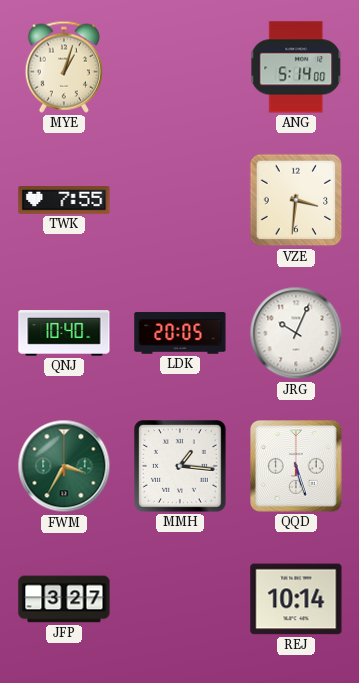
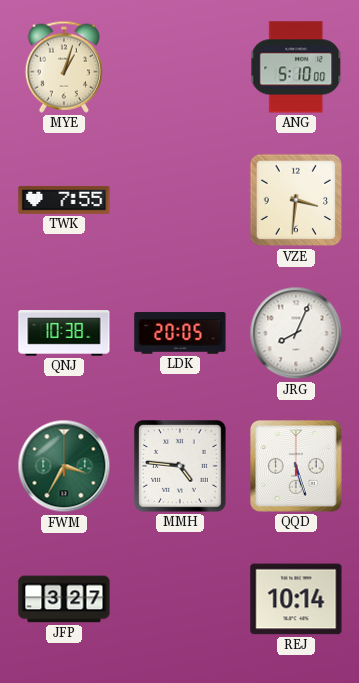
ANG: 5:14 -> 5:10
QNJ: 10:40 -> 10:38
JRG: 10:04 -> 8:04
MMH: 1:16 -> 4:46
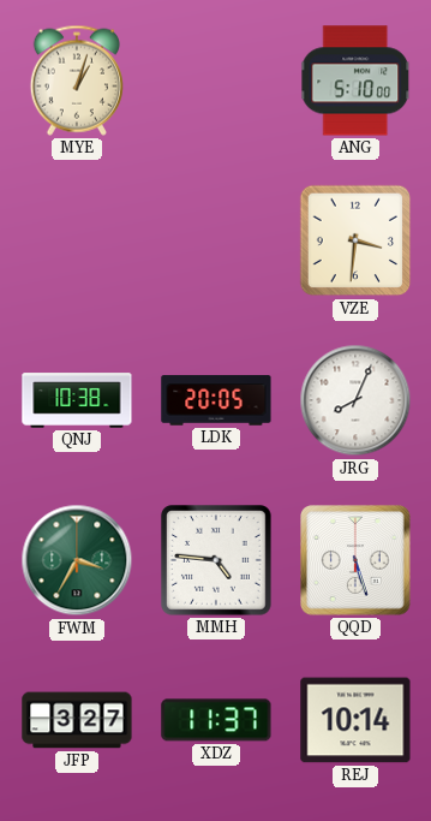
TWK: 7:55 -> none
XDZ: none -> 11:37
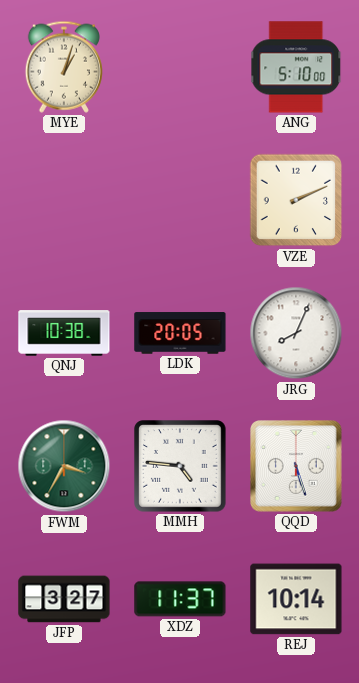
VZE: 3:31 -> 2:11
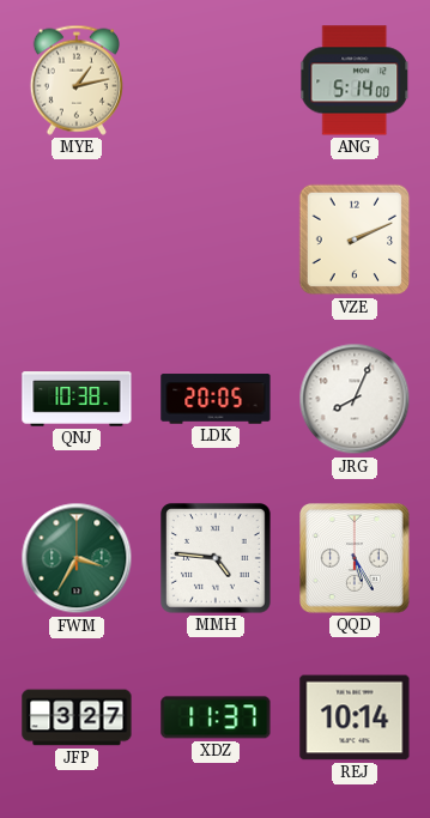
MYE: 1:03 -> 1:13
ANG: 5:10 -> 5:14
QQD: 5:27 -> 5:25
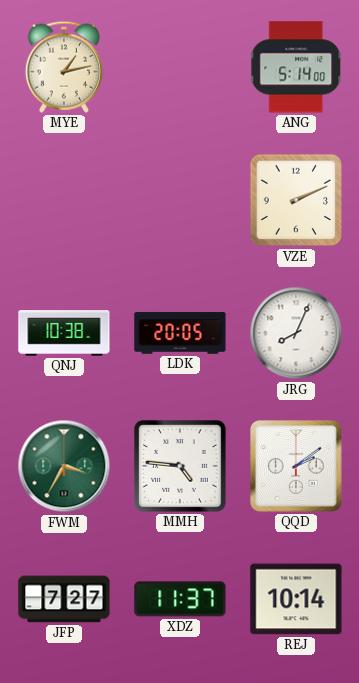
QQD: 5:25 -> 2:09
JFP: 3:27 -> 7:27
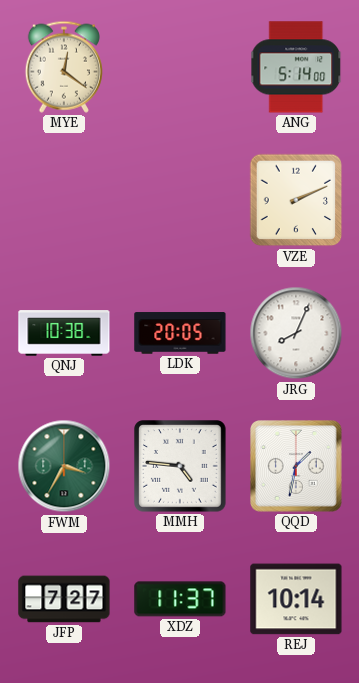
MYE: 1:13 -> 12:21
QQD: 2:09 -> 1:32
